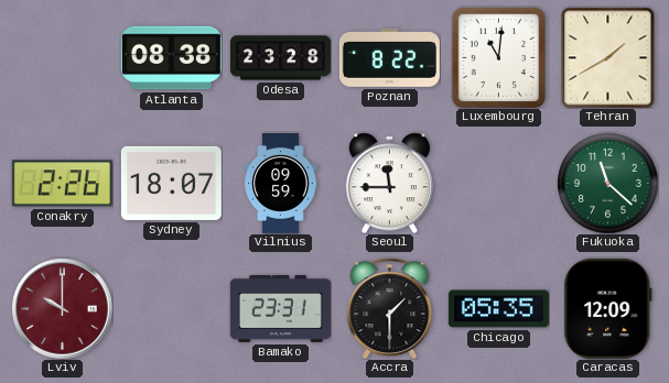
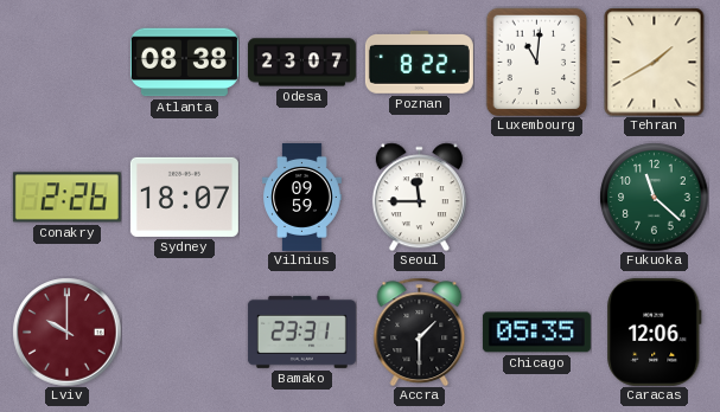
Odesa: 23:28 -> 23:07
Caracas: 12:09 -> 12:06
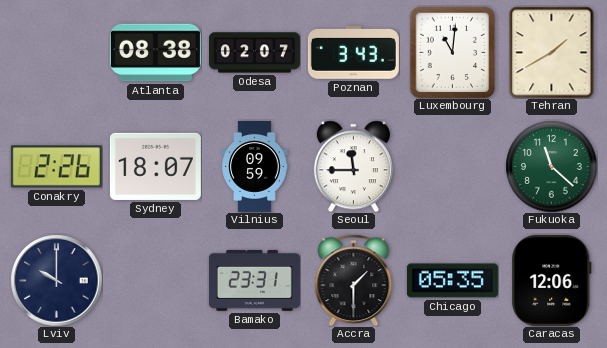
Odesa: 23:07 -> 02:07
Poznan: 8:22 -> 3:43
Lviv dial: burgundy -> navy
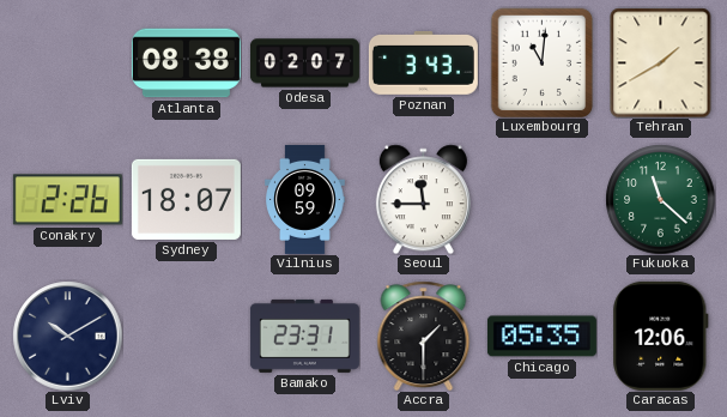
Lviv: 10:00 -> 10:10
